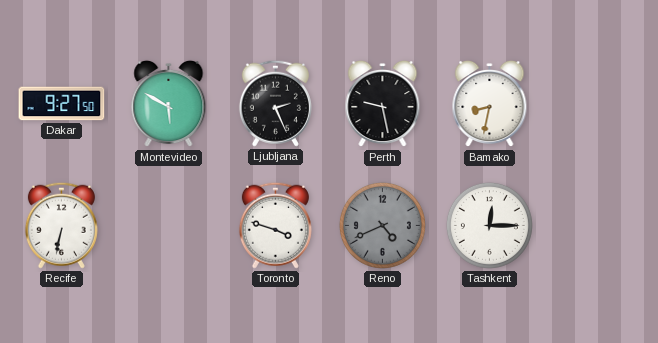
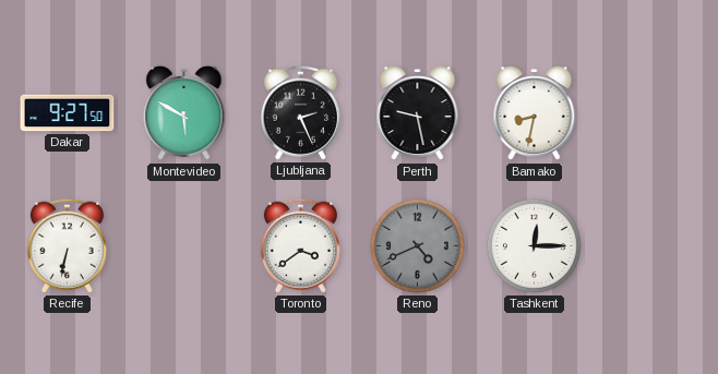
Toronto: 3:48 -> 3:39
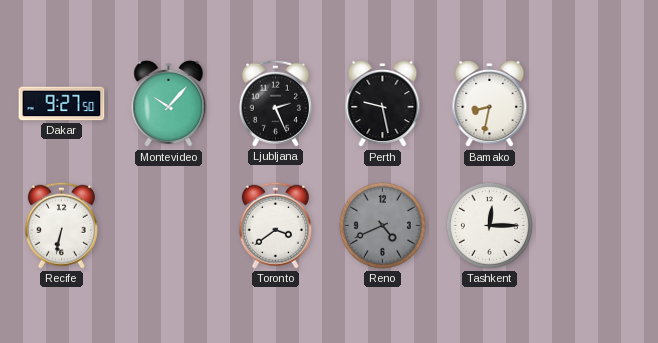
Montevideo: 5:50 -> 10:07
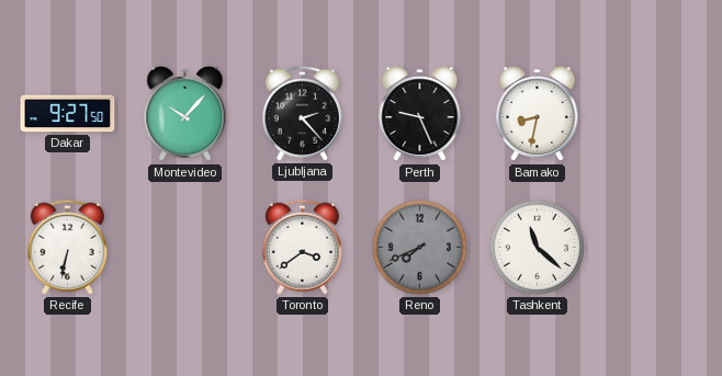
Ljubljana: 2:26 -> 2:23
Perth: 9:28 -> 9:26
Reno: 4:41 -> 7:41
Tashkent: 12:15 -> 11:22
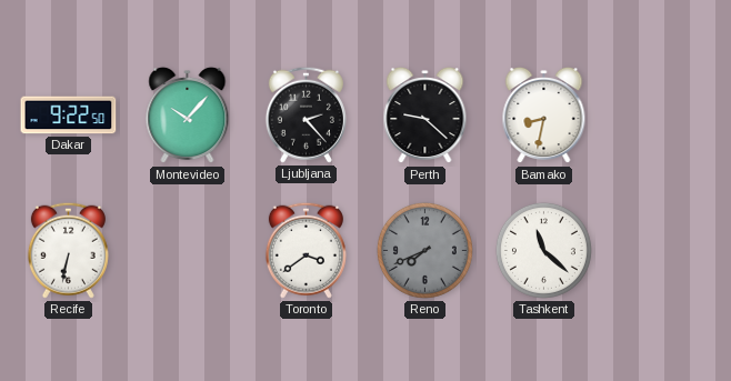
Dakar: 9:27 -> 9:22
Perth: 9:26 -> 9:22
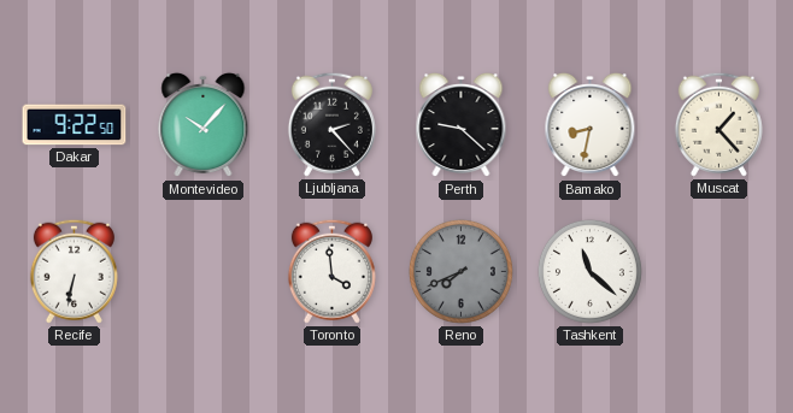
Muscat: none -> 1:23
Toronto: 3:39 -> 3:59
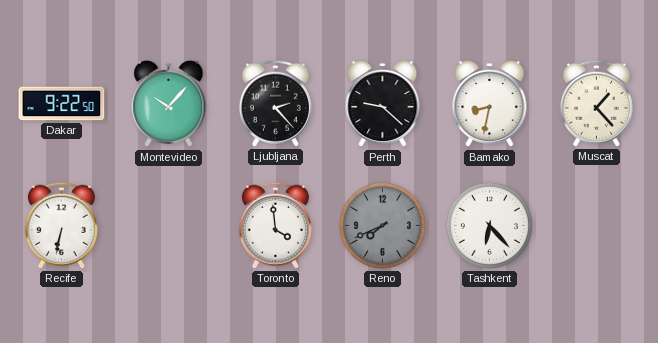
Tashkent: 11:22 -> 6:23
